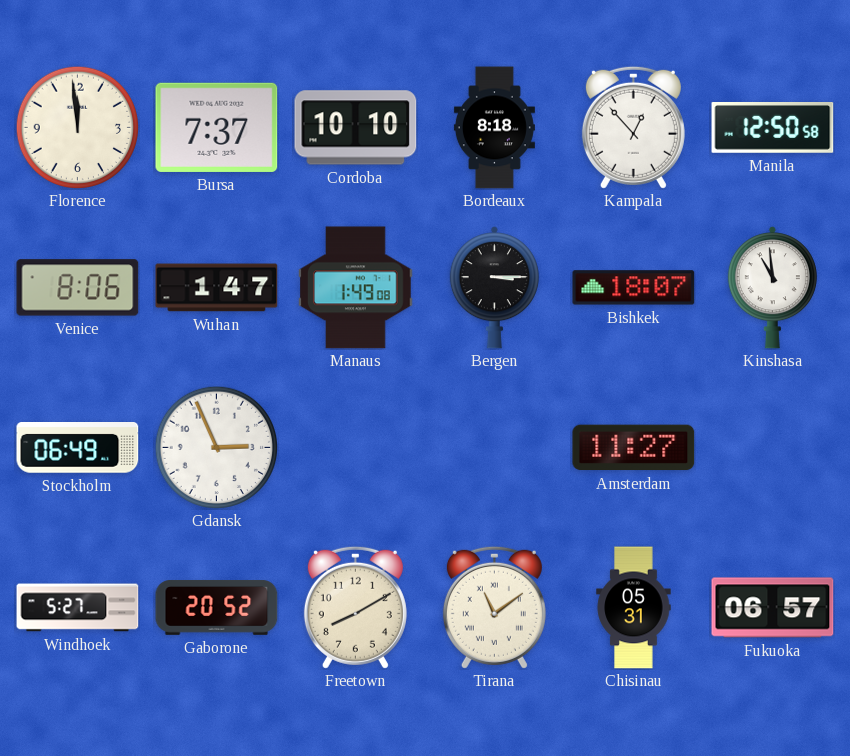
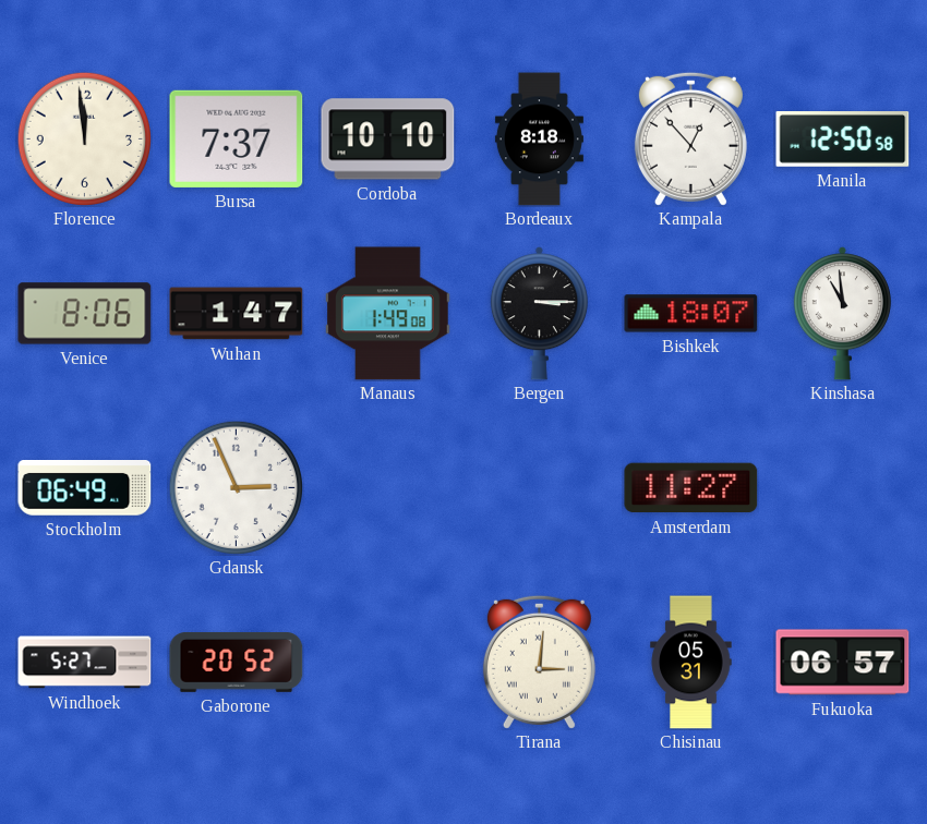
Freetown: 8:10 -> none
Tirana: 11:09 -> 3:01
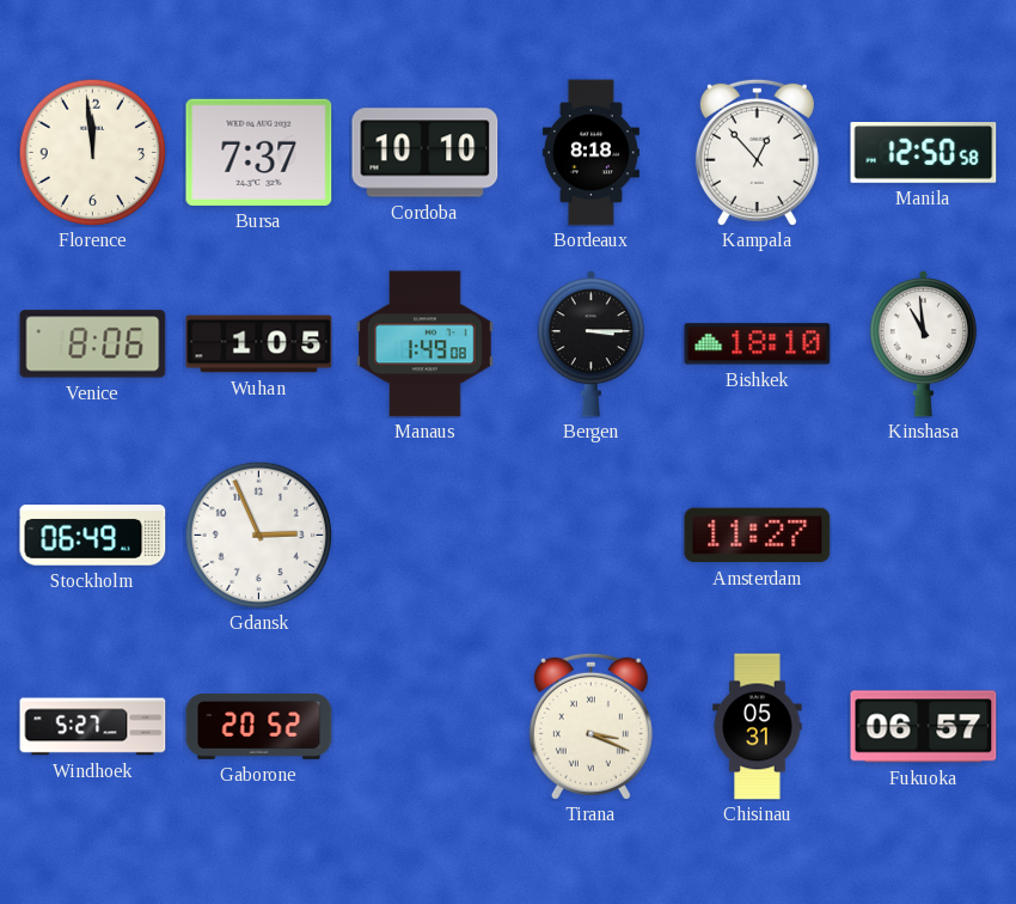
Wuhan: 1:47 -> 1:05
Bishkek: 18:07 -> 18:10
Tirana: 3:01 -> 3:19
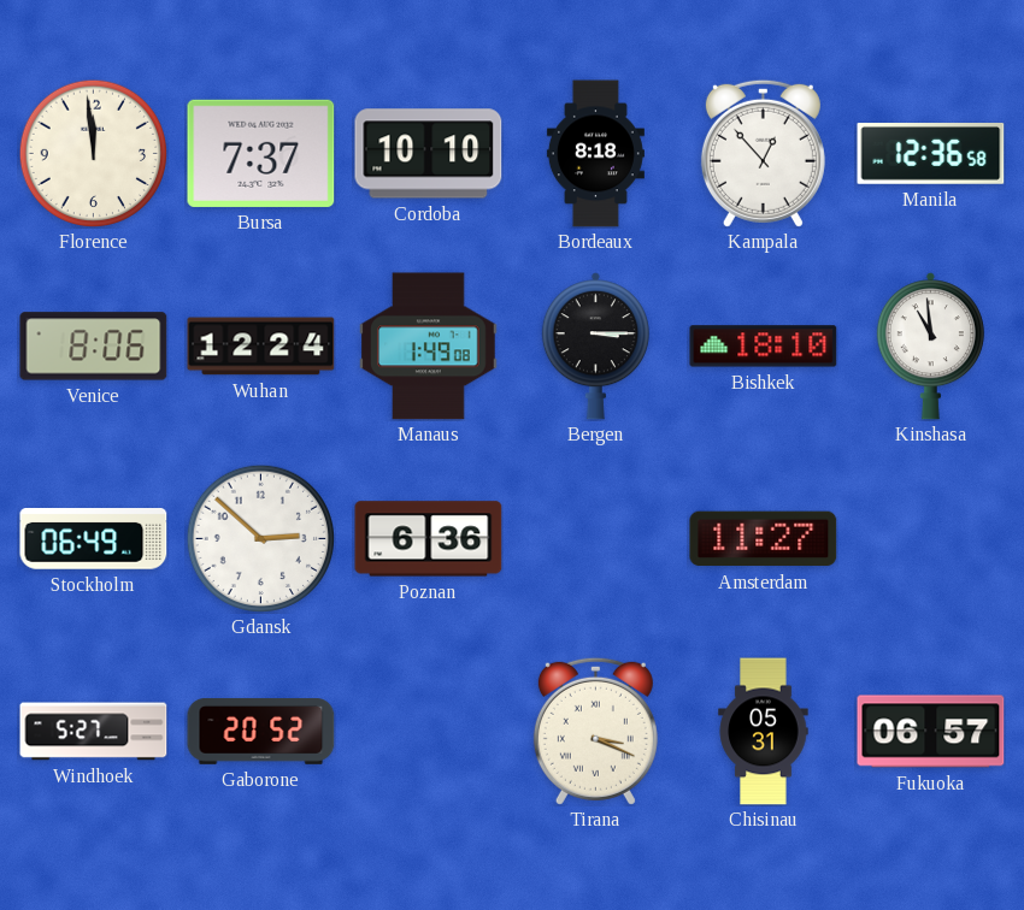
Manila: 12:50 -> 12:36
Wuhan: 1:05 -> 12:24
Gdansk: 2:56 -> 2:52
Poznan: none -> 6:36
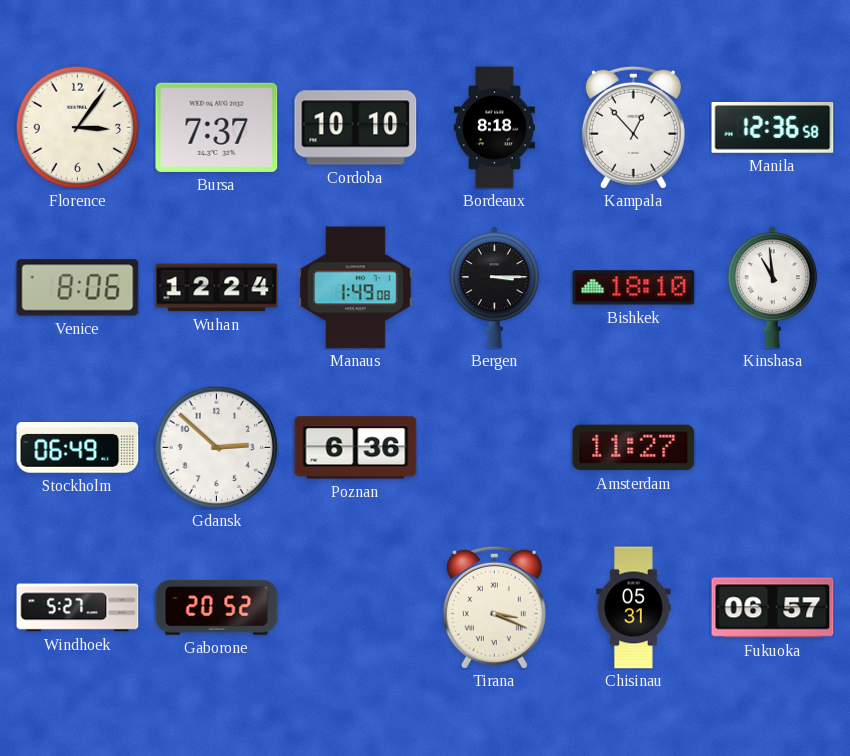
Florence: 11:59 -> 3:06
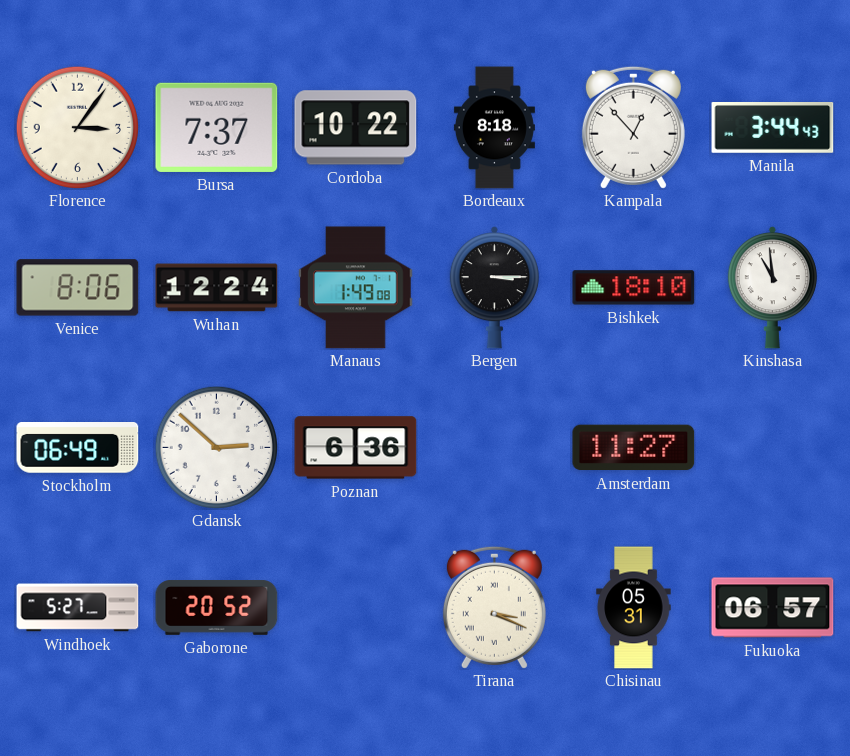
Cordoba: 10:10 -> 10:22
Manila: 12:36 -> 3:44
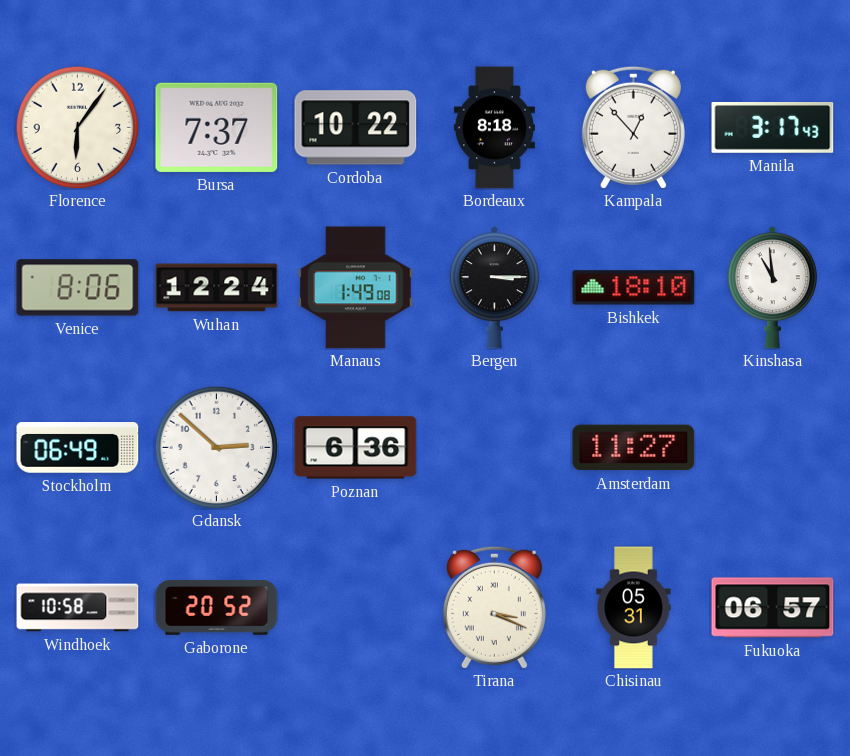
Florence: 3:06 -> 6:06
Manila: 3:44 -> 3:17
Windhoek: 5:27 -> 10:58
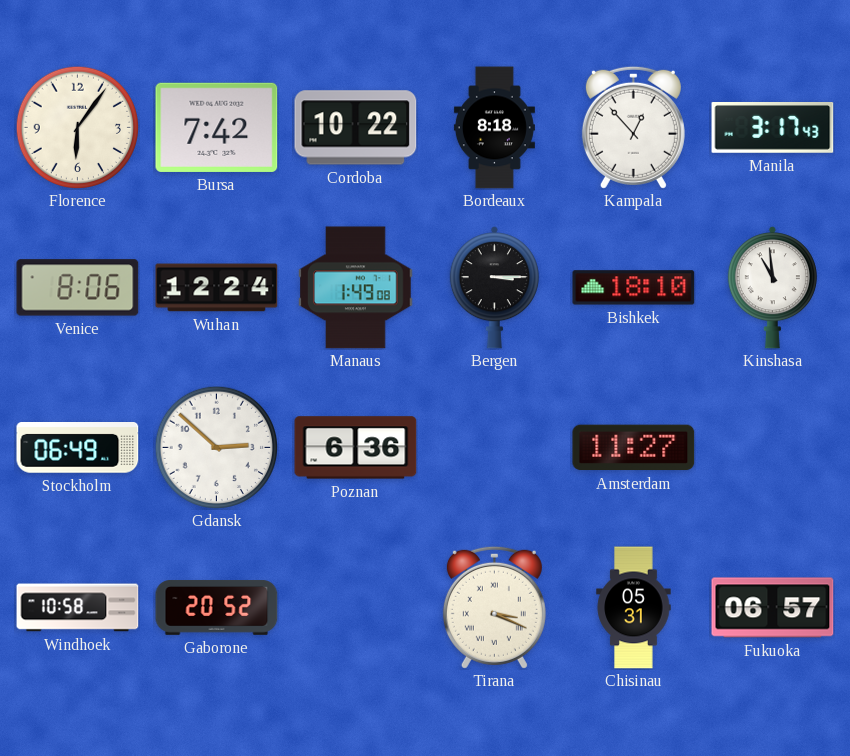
Bursa: 7:37 -> 7:42
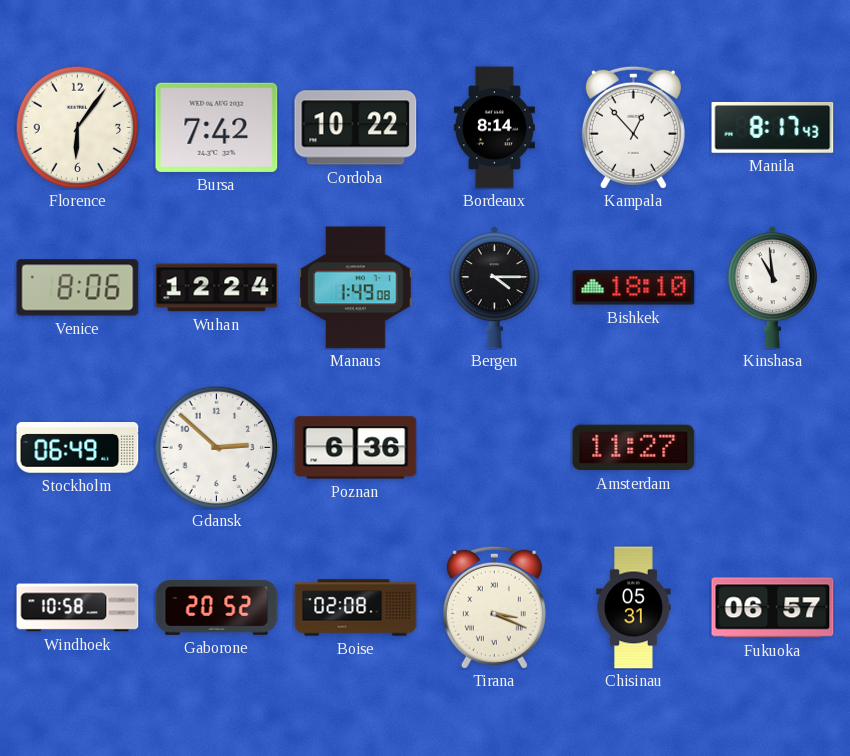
Bordeaux: 8:18 -> 8:14
Manila: 3:17 -> 8:17
Bergen: 3:15 -> 4:15
Boise: none -> 02:08
